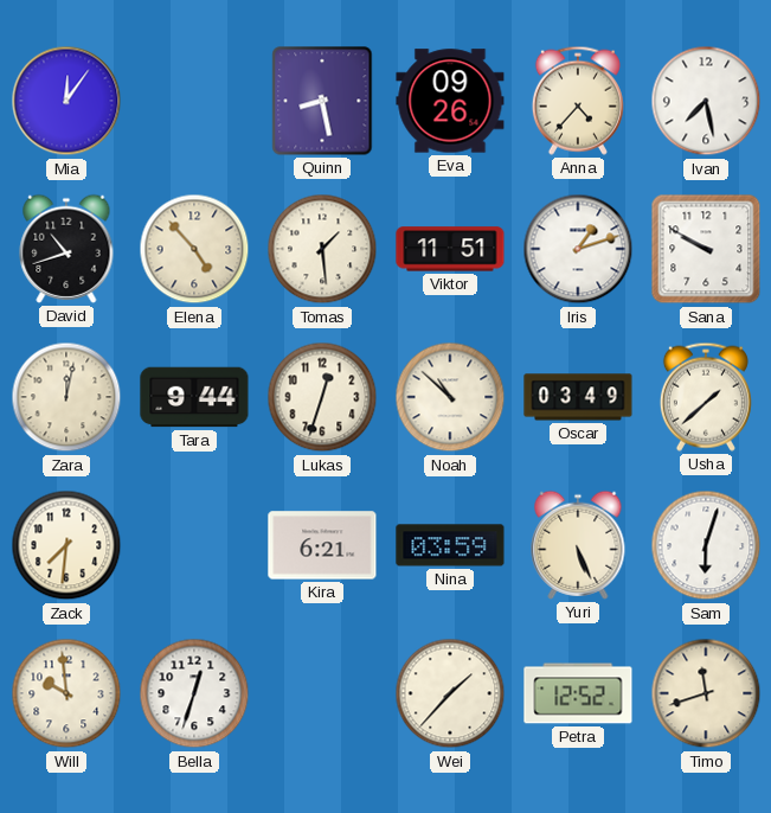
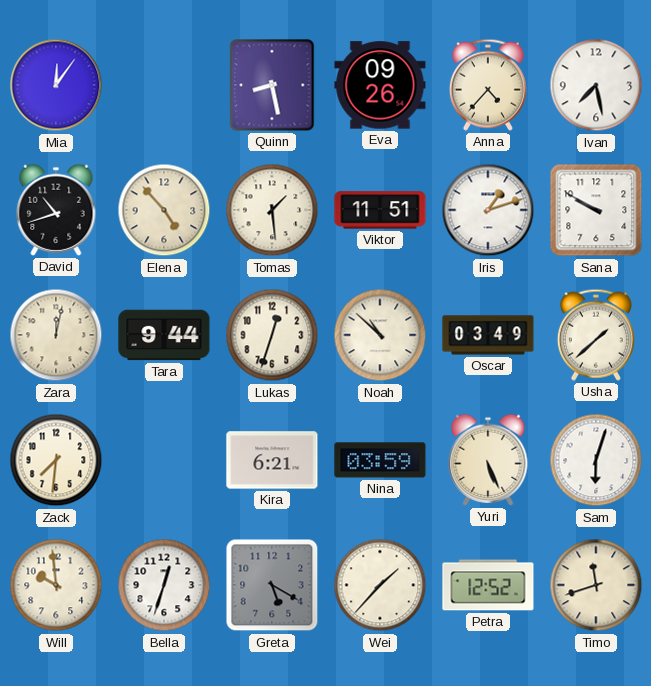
Greta: none -> 5:20
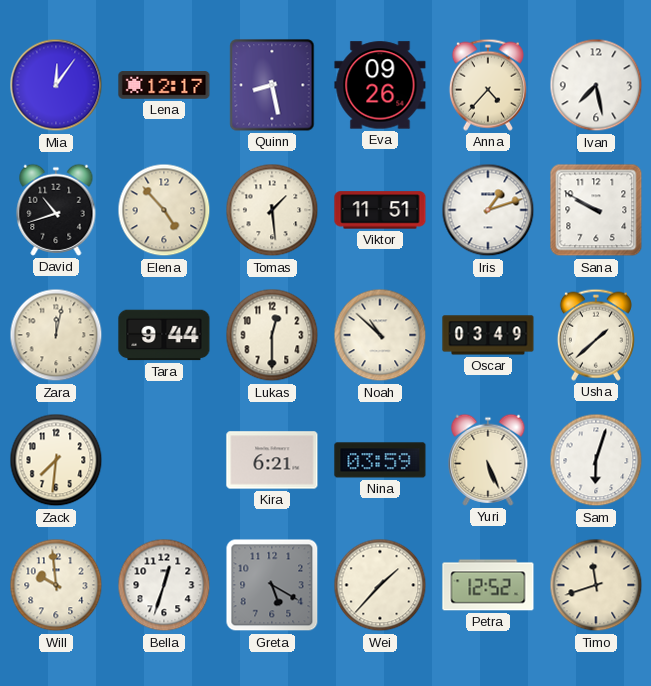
Lena: none -> 12:17
Lukas: 12:33 -> 12:30
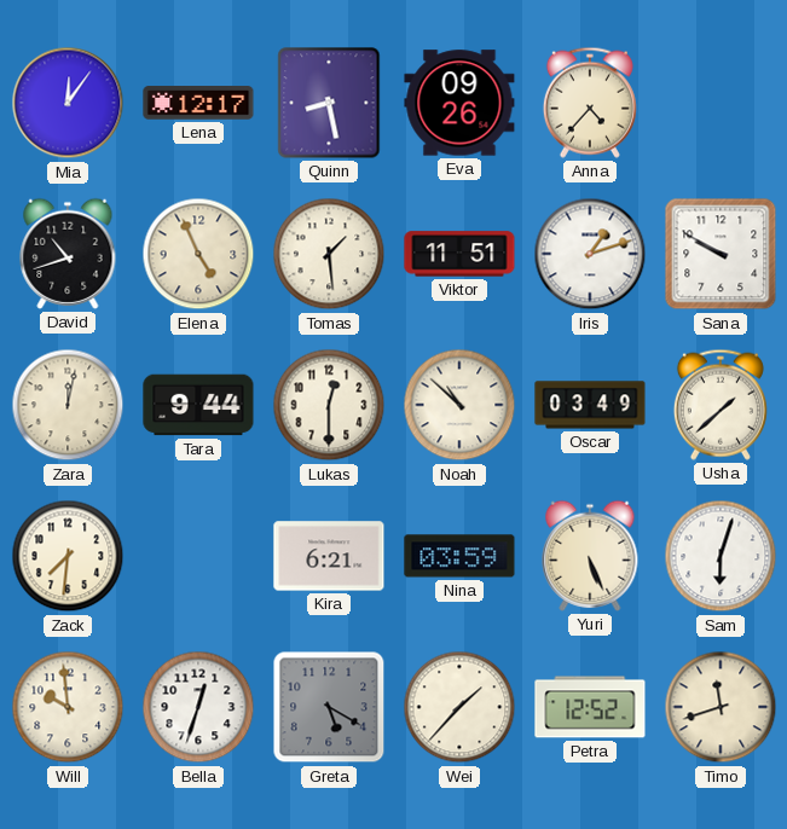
Ivan: 7:28 -> none
Elena: 4:53 -> 4:56
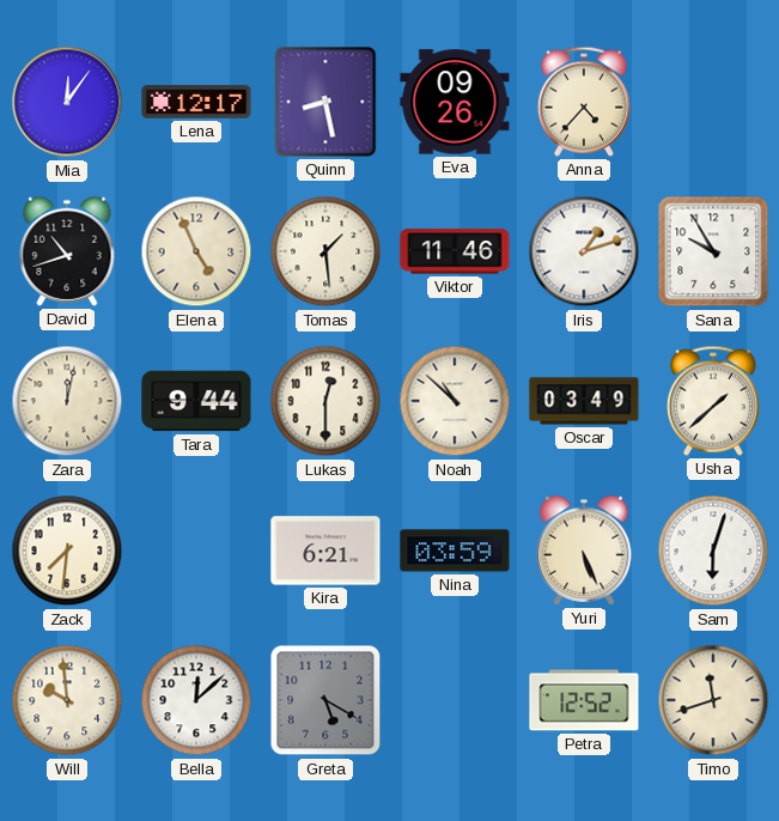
Viktor: 11:51 -> 11:46
Sana: 9:50 -> 9:55
Bella: 12:33 -> 12:08
Wei: 1:37 -> none
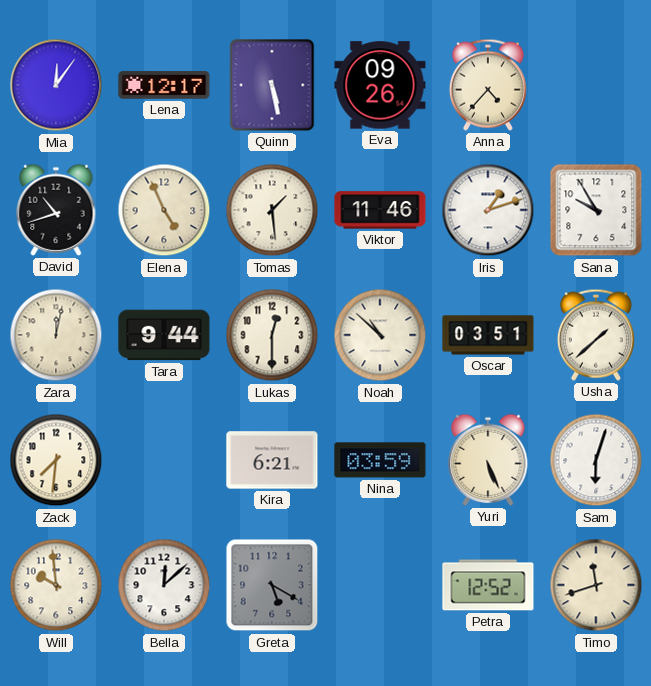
Quinn: 8:28 -> 5:28
Oscar: 03:49 -> 03:51
